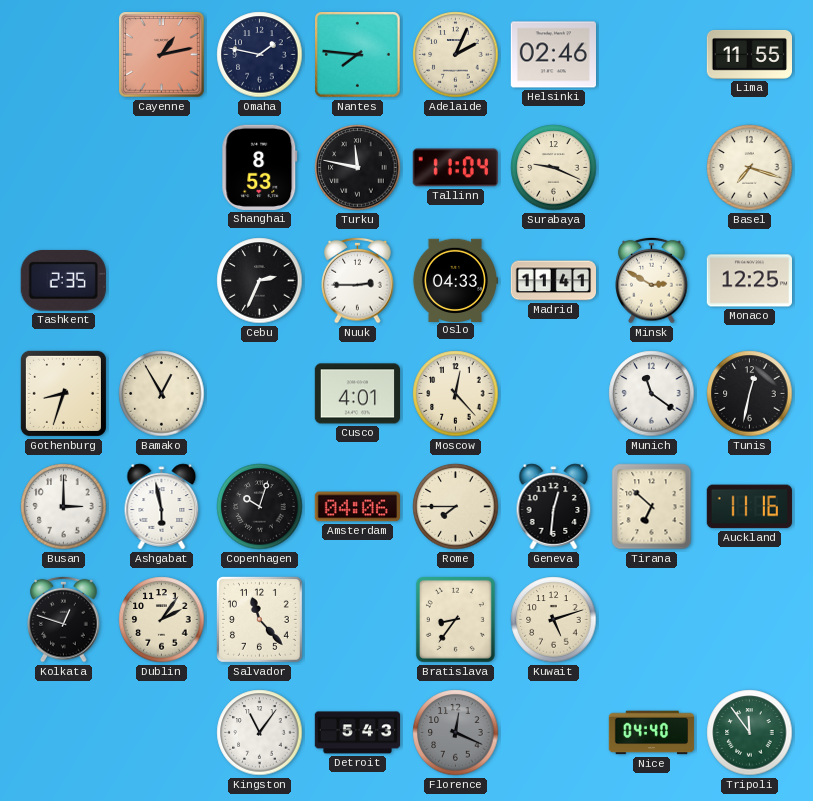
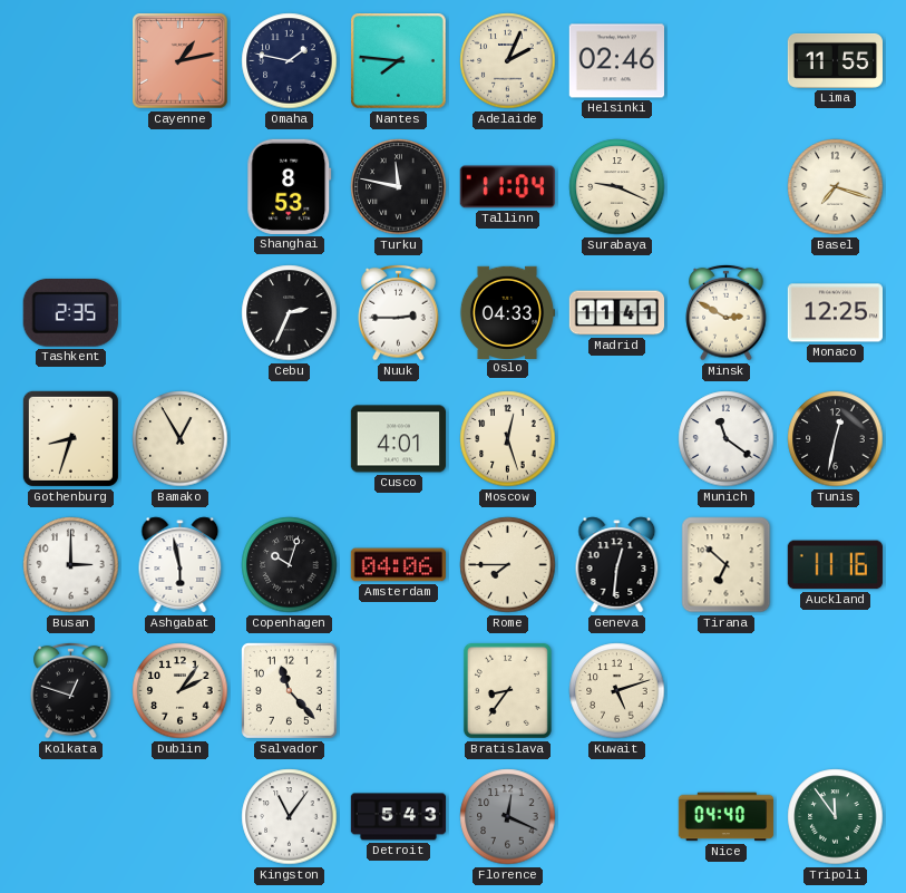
Moscow: 12:23 -> 12:27
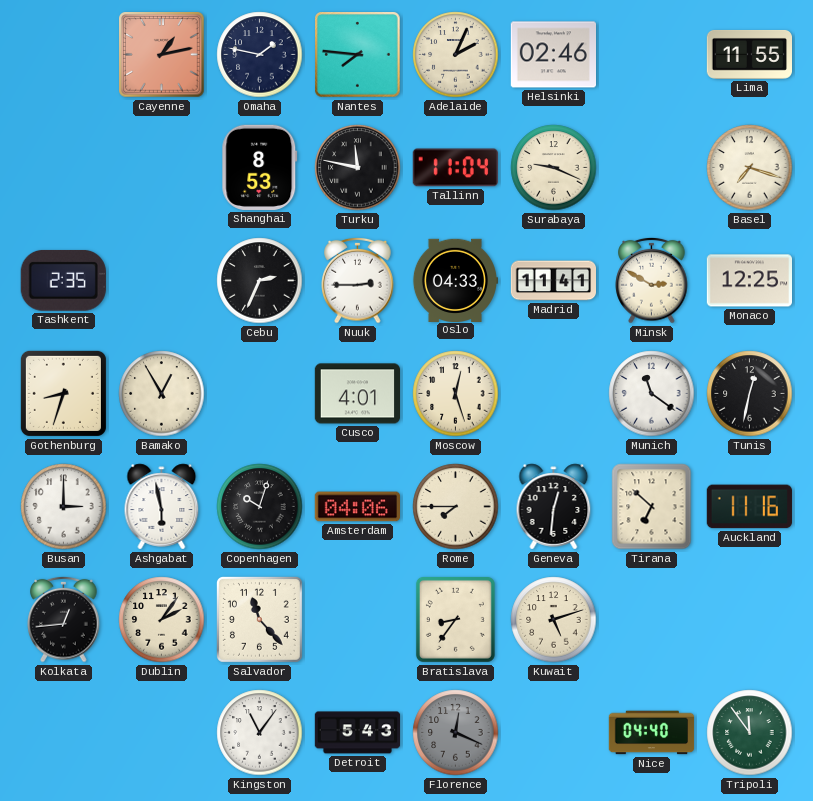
Kolkata: 12:48 -> 12:44
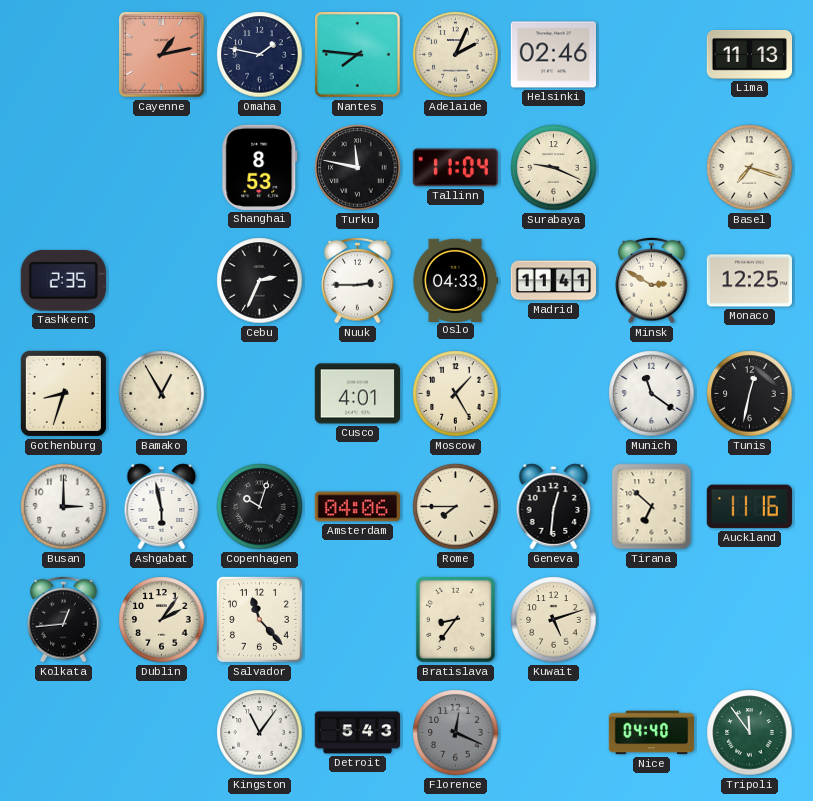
Lima: 11:55 -> 11:13
Moscow: 12:27 -> 1:25
